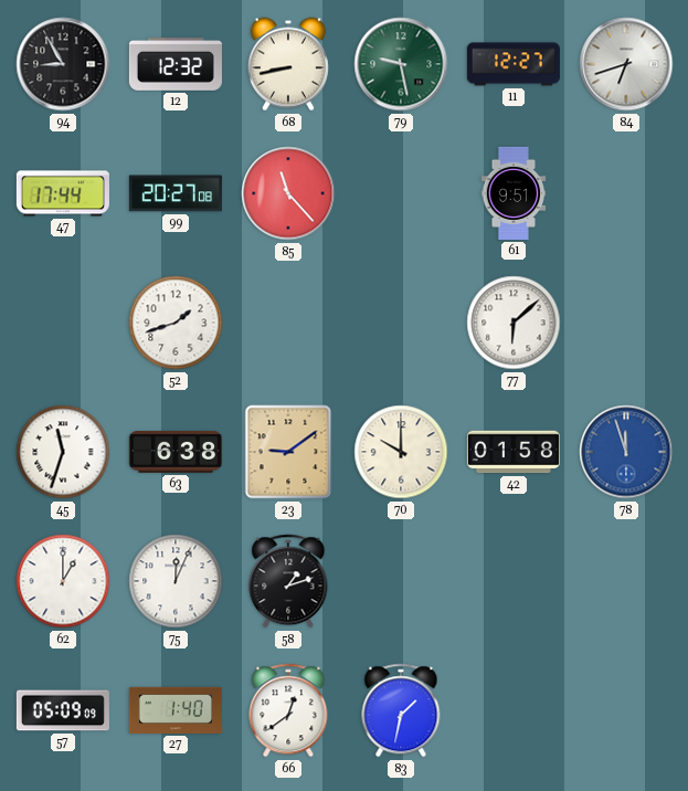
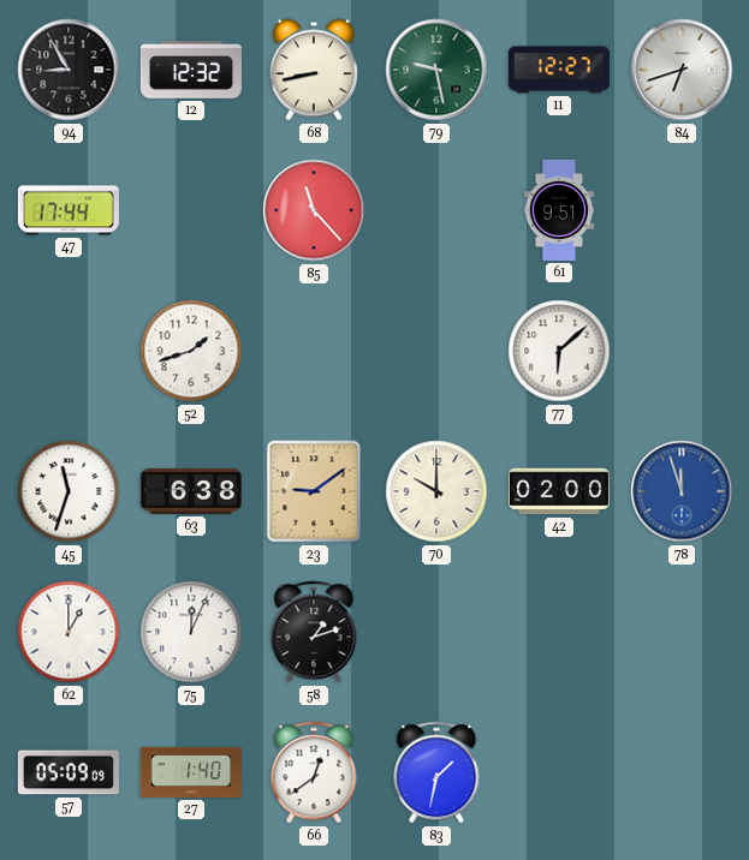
99: 20:27 -> none
42: 01:58 -> 02:00
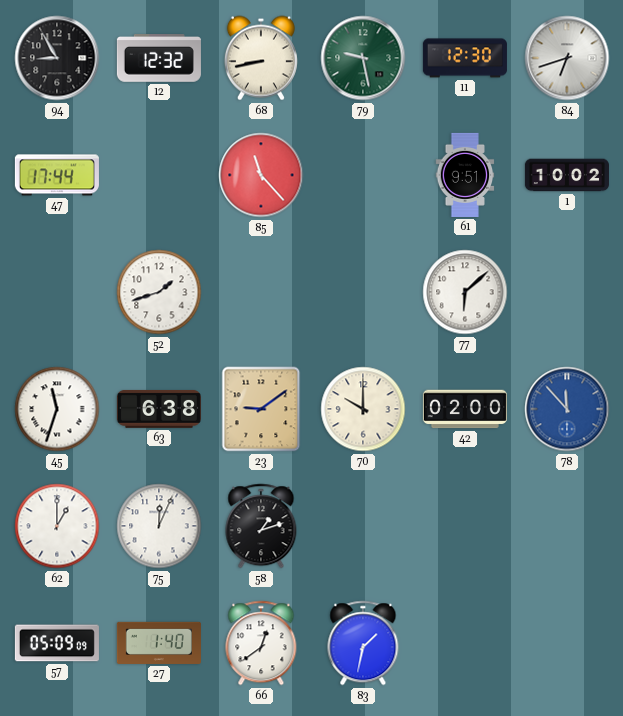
11: 12:27 -> 12:30
1: none -> 10:02
78: 11:57 -> 11:53
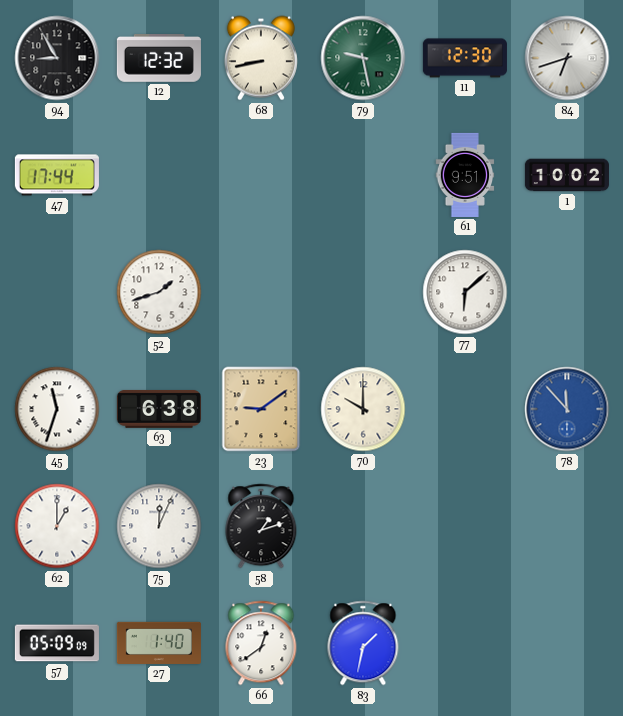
85: 11:23 -> none
42: 02:00 -> none
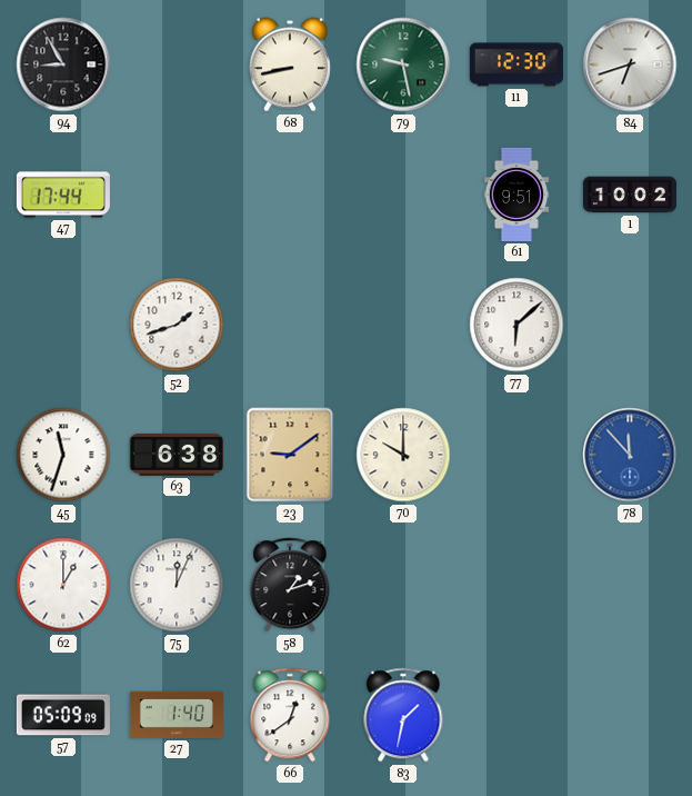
12: 12:32 -> none
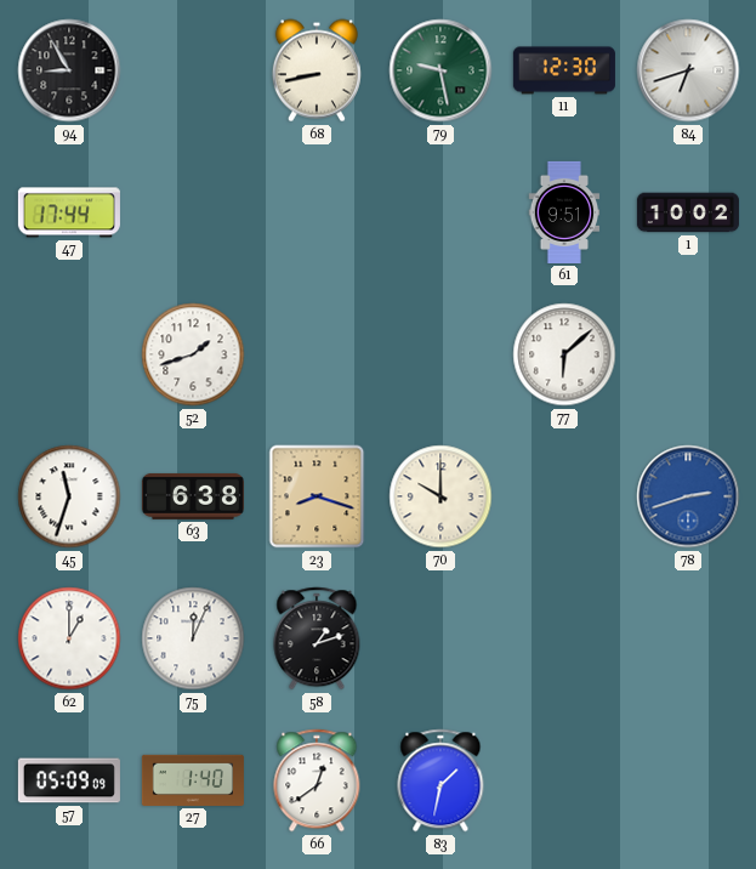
23: 9:09 -> 8:18
78: 11:53 -> 2:42
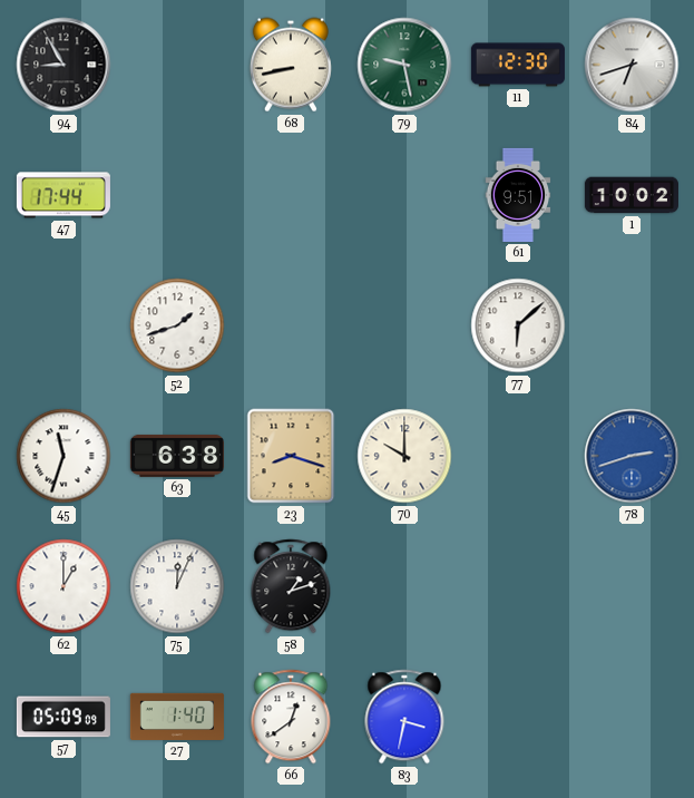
83: 1:32 -> 3:32
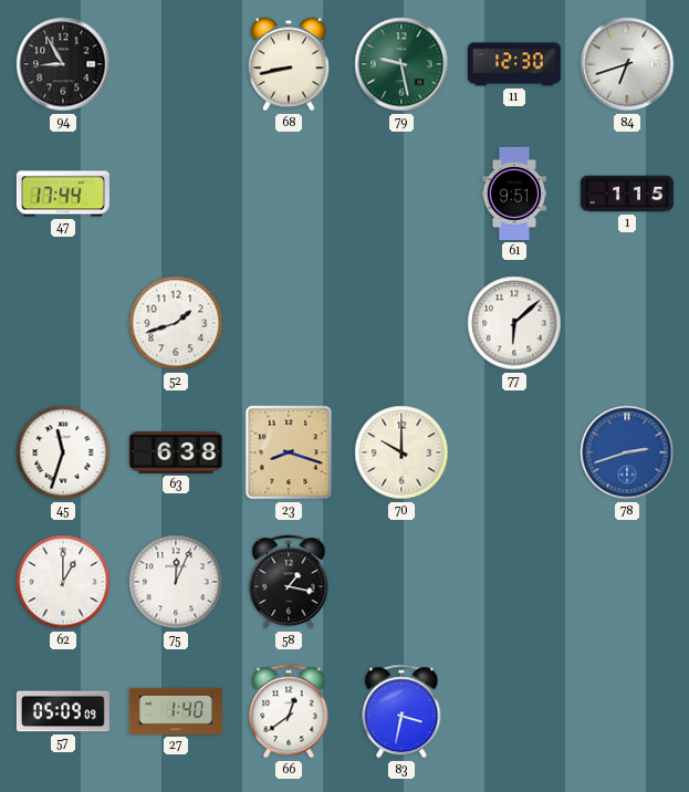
1: 10:02 -> 1:15
58: 1:12 -> 1:17
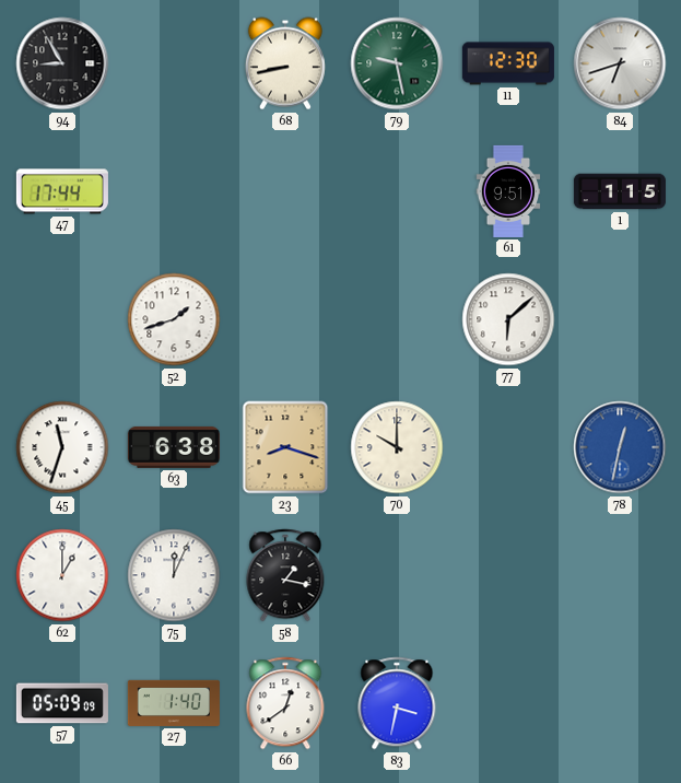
78: 2:42 -> 12:32
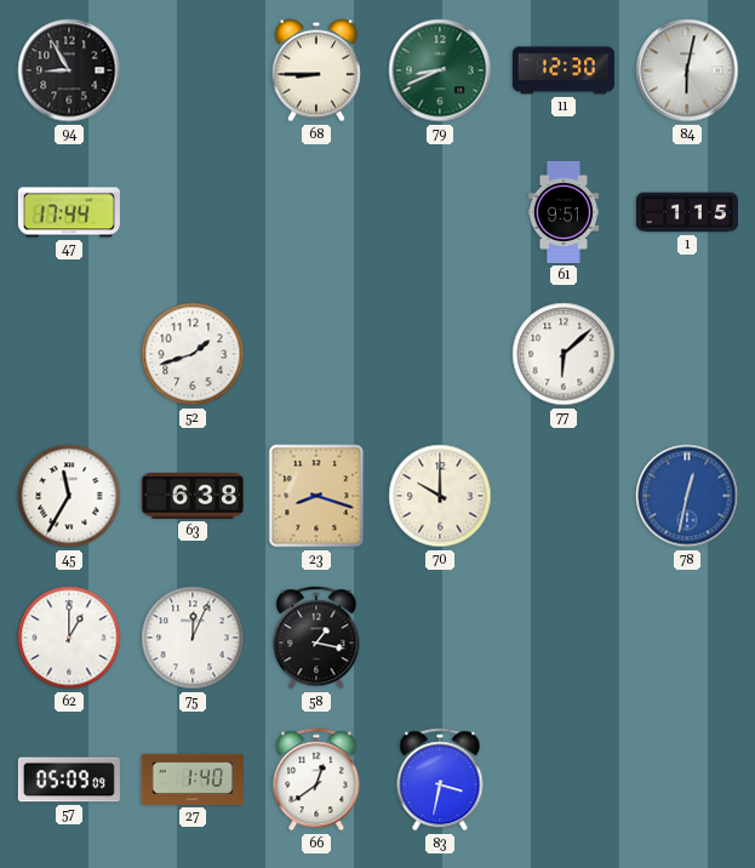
68: 8:43 -> 8:45
79: 9:28 -> 8:41
84: 6:42 -> 6:02
45: 11:33 -> 11:35
